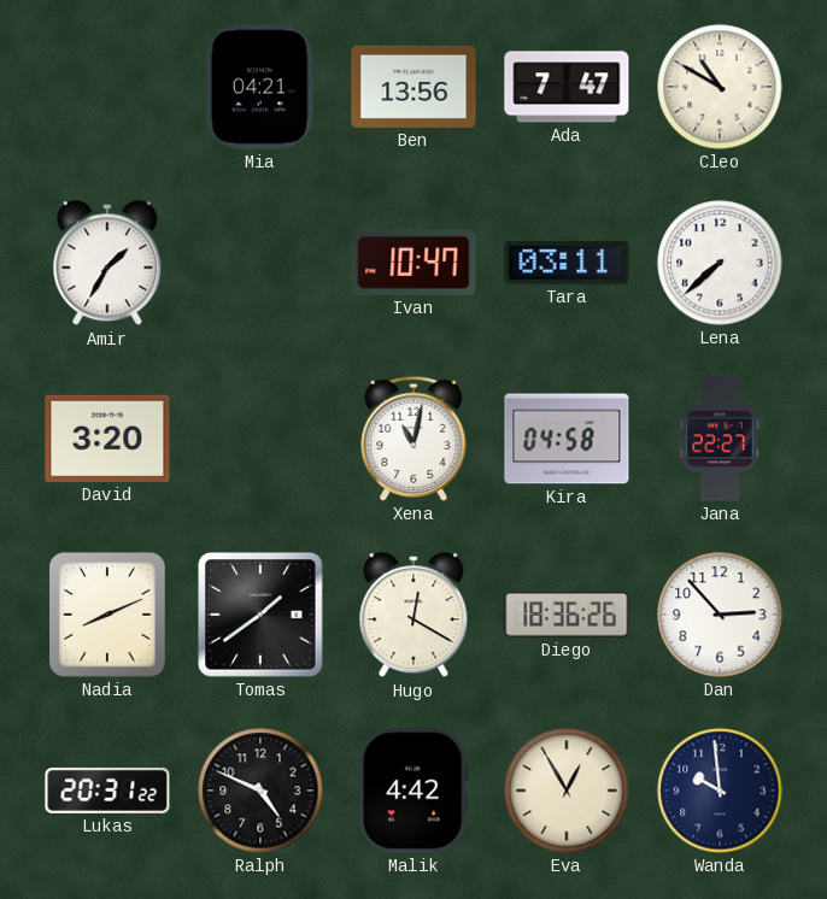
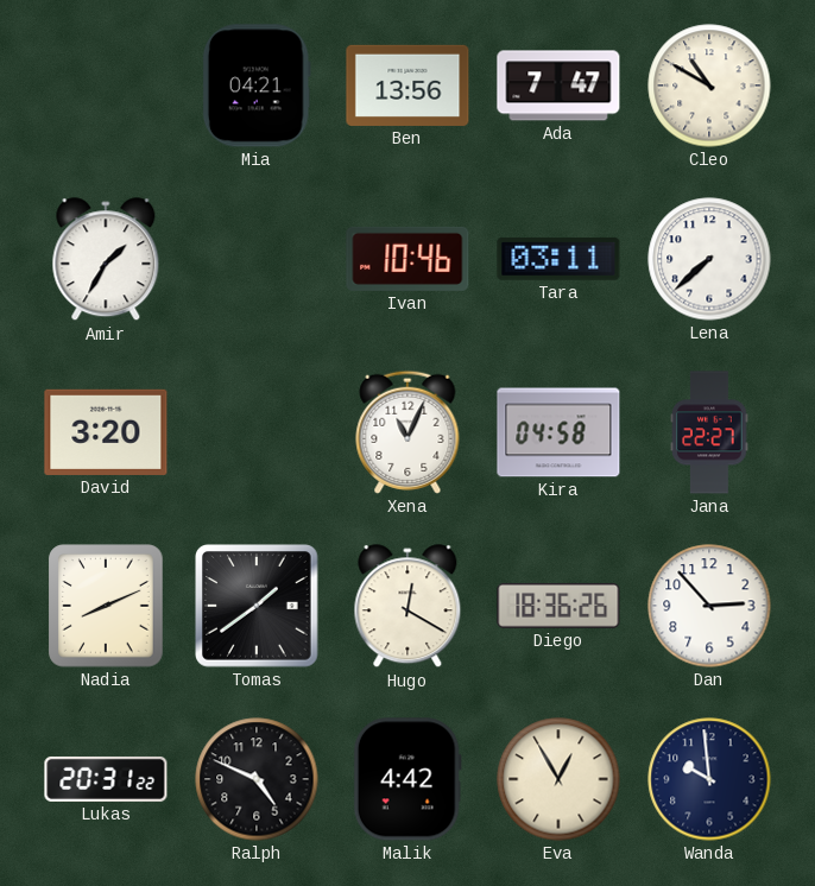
Ivan: 10:47 -> 10:46
Xena: 11:02 -> 11:04
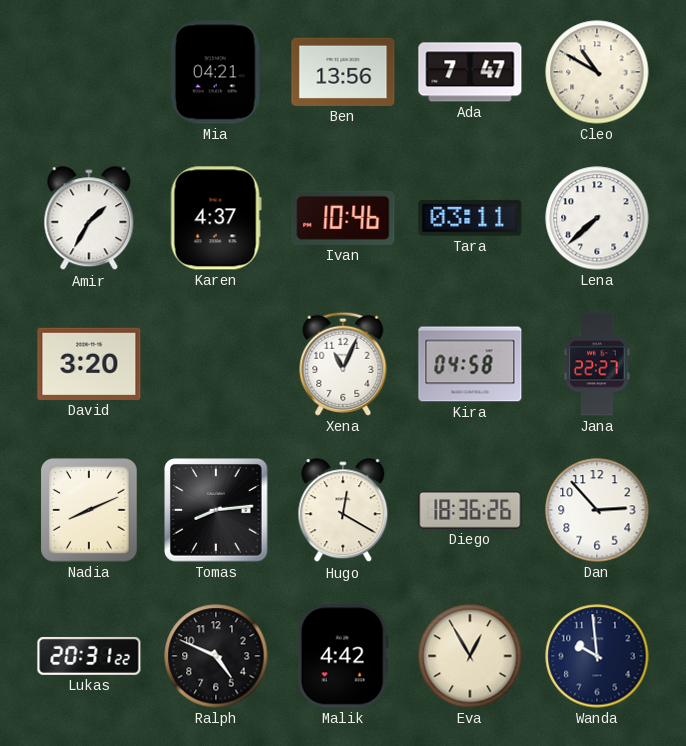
Karen: none -> 4:37
Tomas: 1:39 -> 8:14
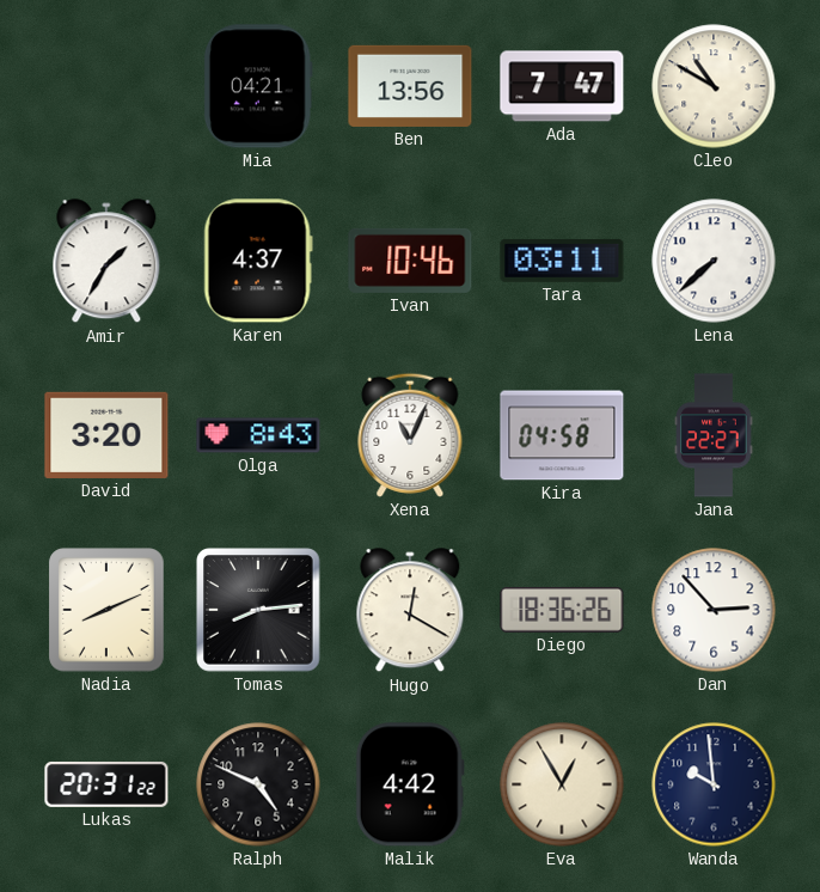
Olga: none -> 8:43
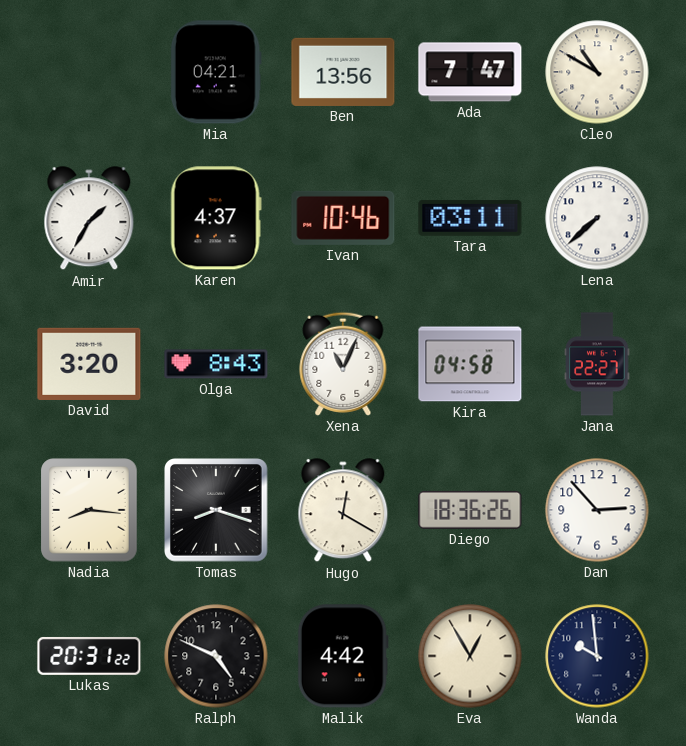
Nadia: 8:11 -> 8:16
Tomas: 8:14 -> 8:18
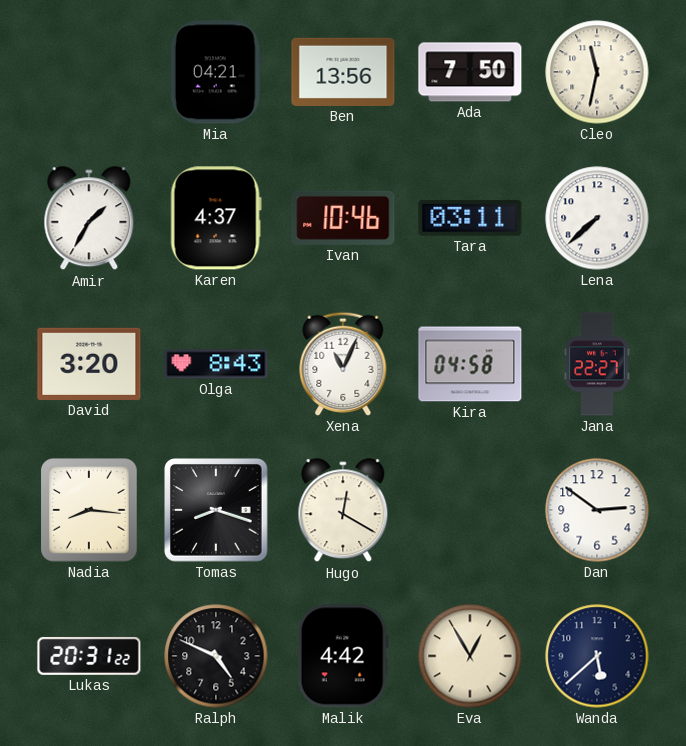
Ada: 7:47 -> 7:50
Cleo: 10:50 -> 11:32
Diego: 18:36 -> none
Dan: 2:53 -> 2:51
Wanda: 9:59 -> 5:38
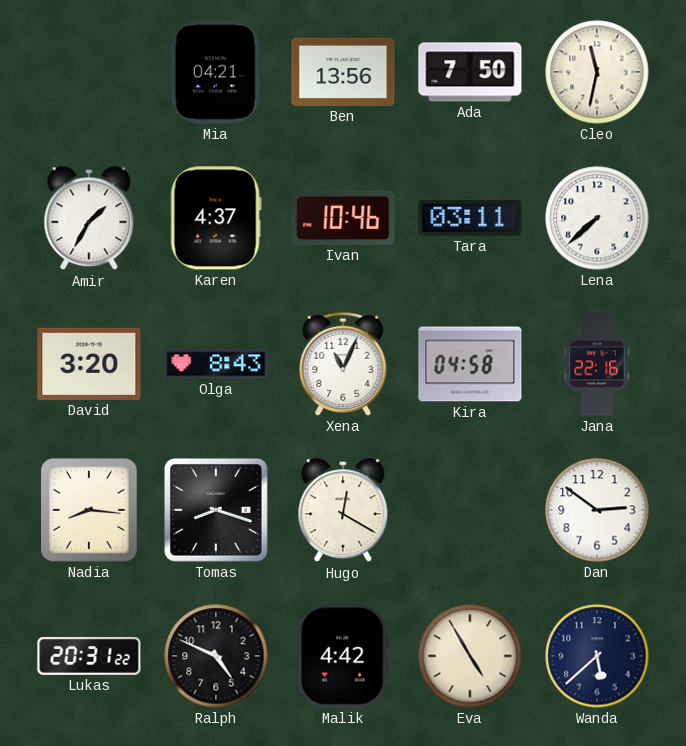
Jana: 22:27 -> 22:16
Eva: 12:55 -> 4:55
